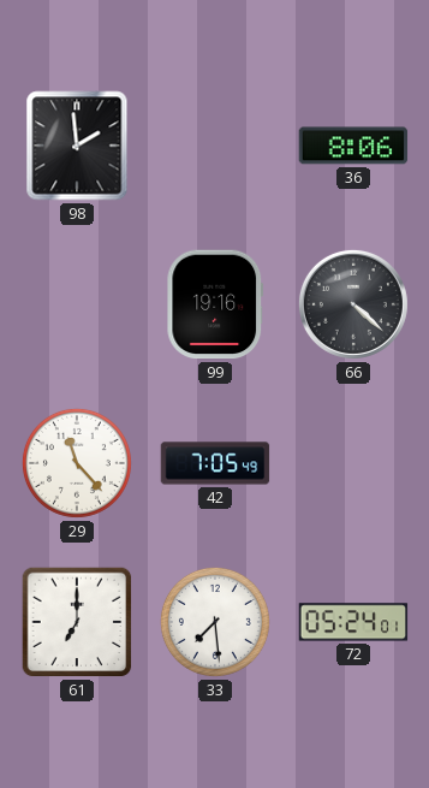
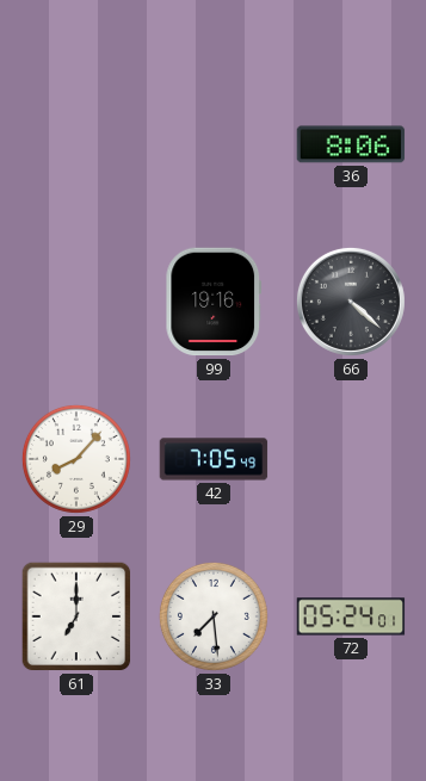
98: 1:59 -> none
29: 11:23 -> 8:07
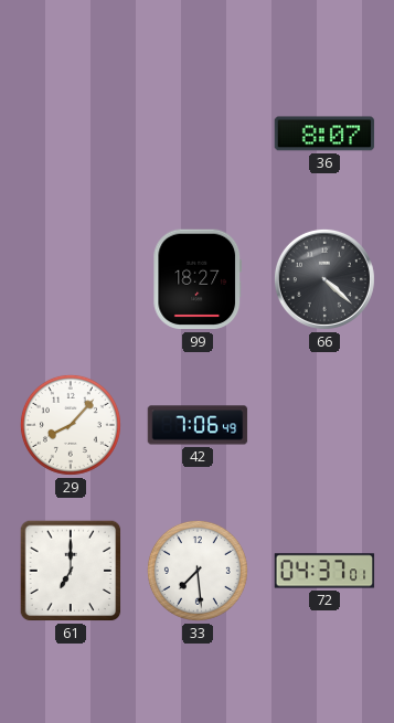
36: 8:06 -> 8:07
99: 19:16 -> 18:27
42: 7:05 -> 7:06
72: 05:24 -> 04:37
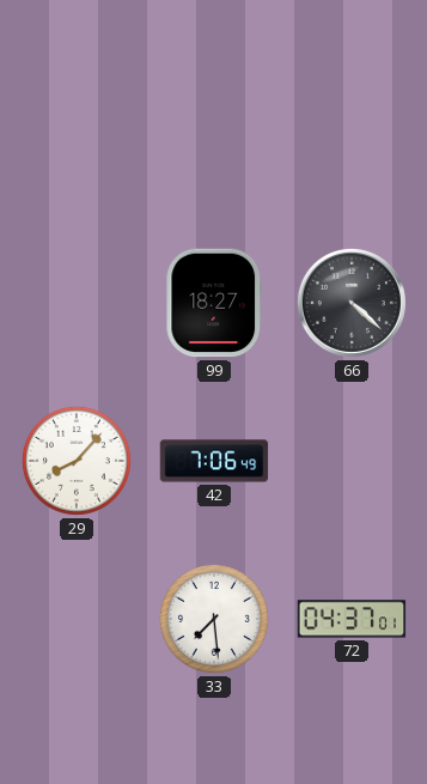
36: 8:07 -> none
61: 7:00 -> none
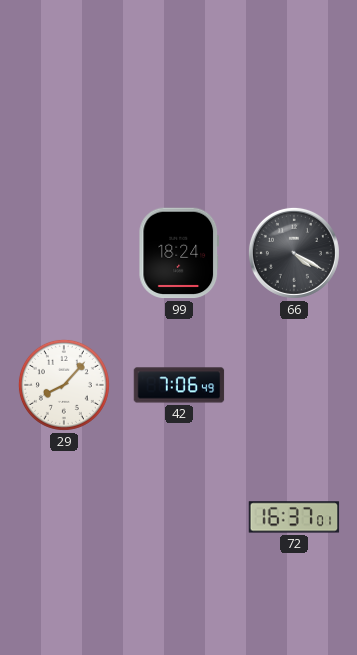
99: 18:27 -> 18:24
66: 4:22 -> 4:20
33: 7:29 -> none
72: 04:37 -> 16:37
